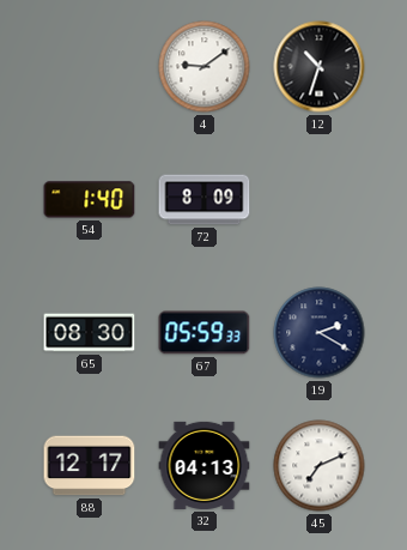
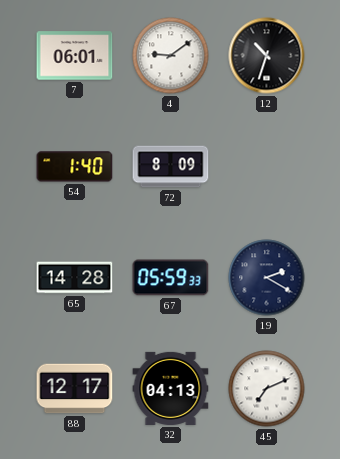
7: none -> 06:01
65: 08:30 -> 14:28
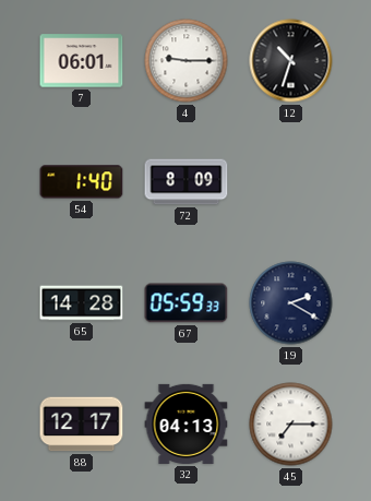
4: 9:09 -> 9:15
45: 7:11 -> 7:15
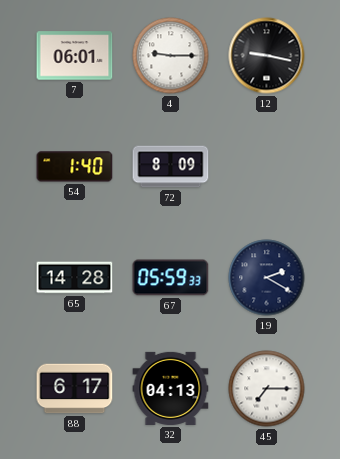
12: 10:33 -> 9:17
88: 12:17 -> 6:17
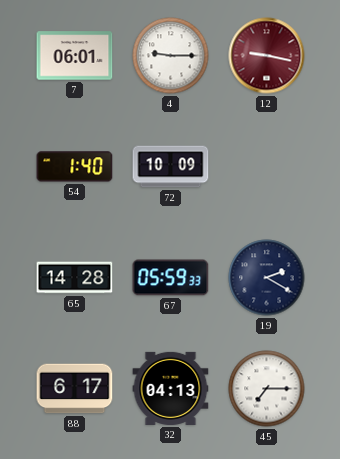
12 dial: black -> burgundy
72: 8:09 -> 10:09
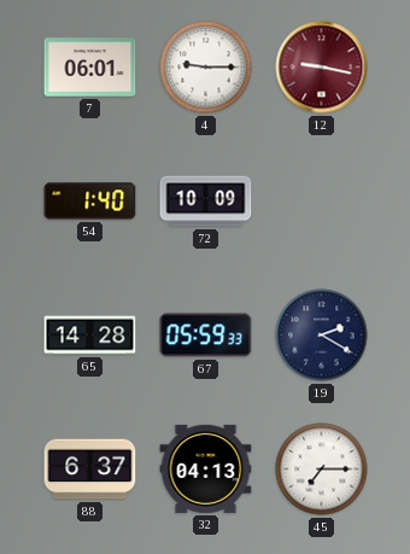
88: 6:17 -> 6:37
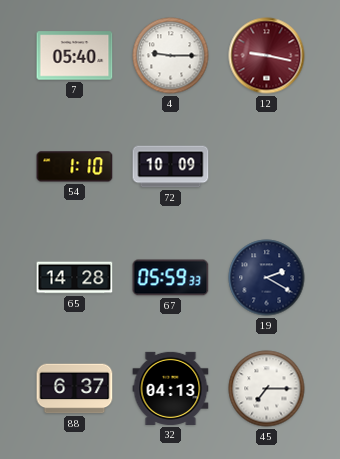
7: 06:01 -> 05:40
54: 1:40 -> 1:10
